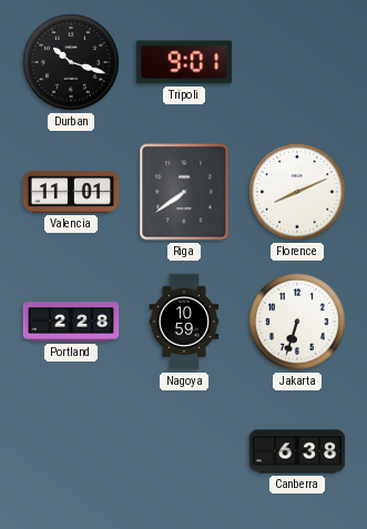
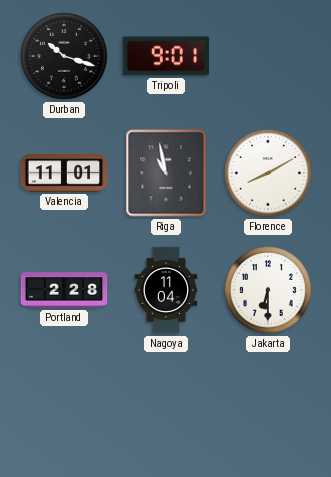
Riga: 7:39 -> 10:58
Florence: 8:11 -> 8:10
Nagoya: 10:59 -> 11:04
Jakarta: 6:33 -> 6:30
Canberra: 6:38 -> none
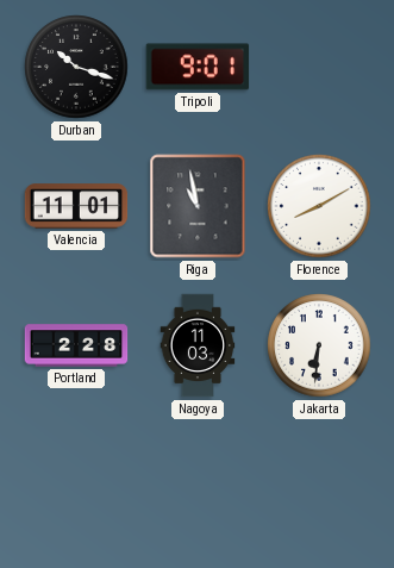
Nagoya: 11:04 -> 11:03
Jakarta: 6:30 -> 6:31
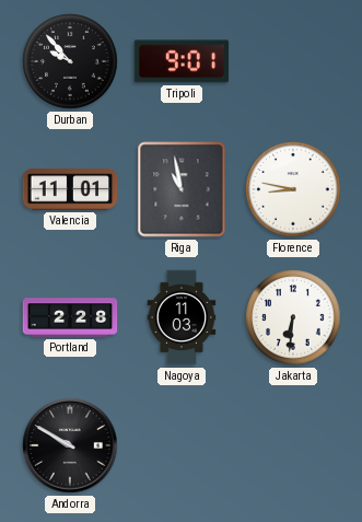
Durban: 10:18 -> 9:53
Florence: 8:10 -> 8:47
Andorra: none -> 9:50
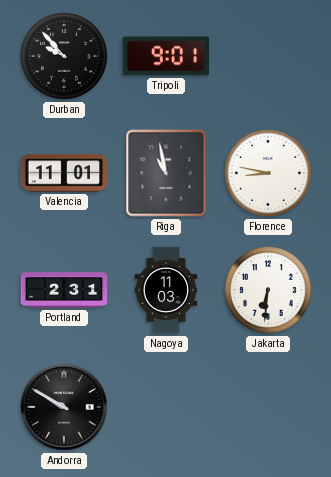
Portland: 2:28 -> 2:31
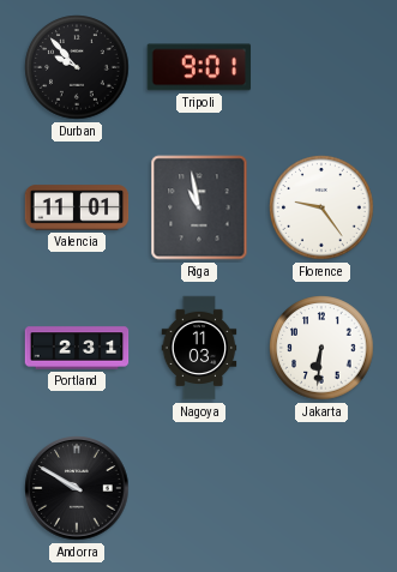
Florence: 8:47 -> 9:24
